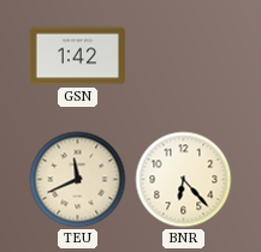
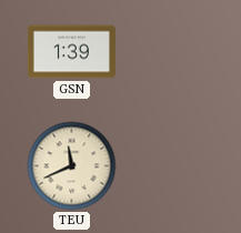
GSN: 1:42 -> 1:39
BNR: 6:23 -> none
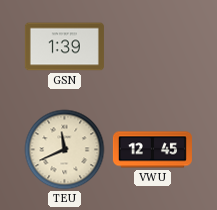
VWU: none -> 12:45
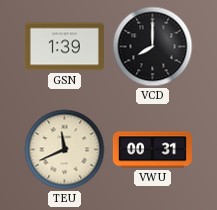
VCD: none -> 8:00
VWU: 12:45 -> 00:31
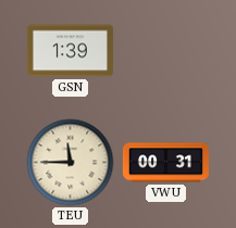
VCD: 8:00 -> none
TEU: 11:41 -> 11:45
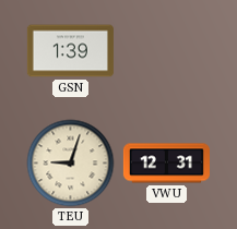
TEU: 11:45 -> 9:03
VWU: 00:31 -> 12:31
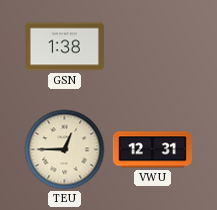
GSN: 1:39 -> 1:38
TEU: 9:03 -> 12:45
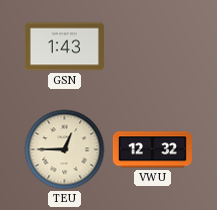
GSN: 1:38 -> 1:43
VWU: 12:31 -> 12:32
